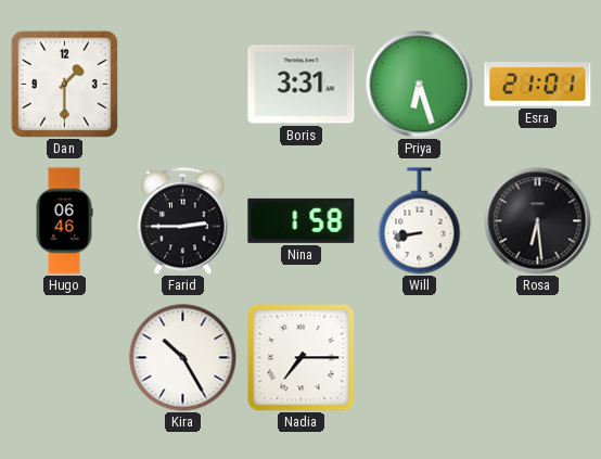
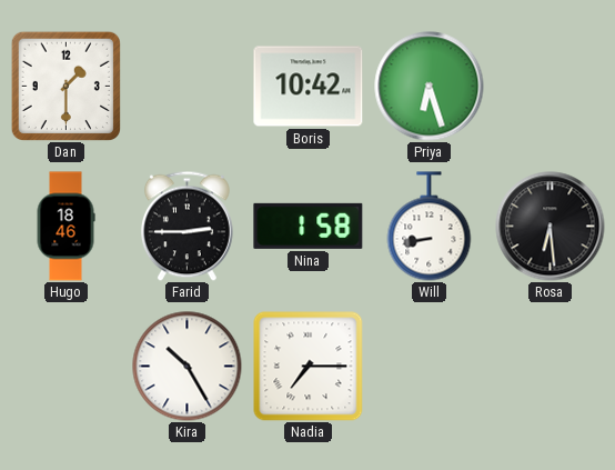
Boris: 3:31 -> 10:42
Esra: 21:01 -> none
Hugo: 06:46 -> 18:46
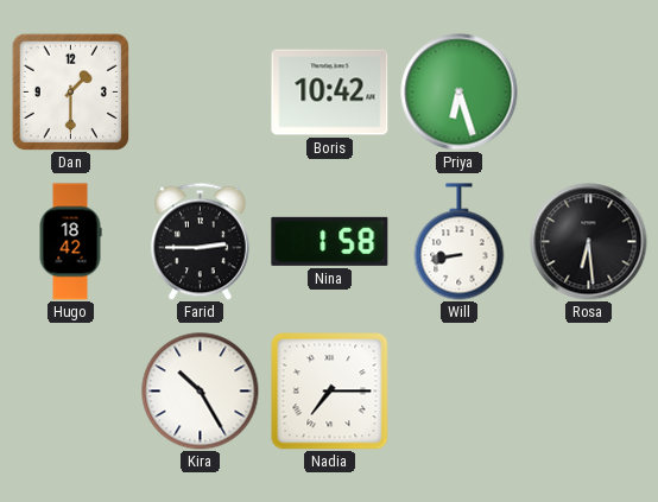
Hugo: 18:46 -> 18:42
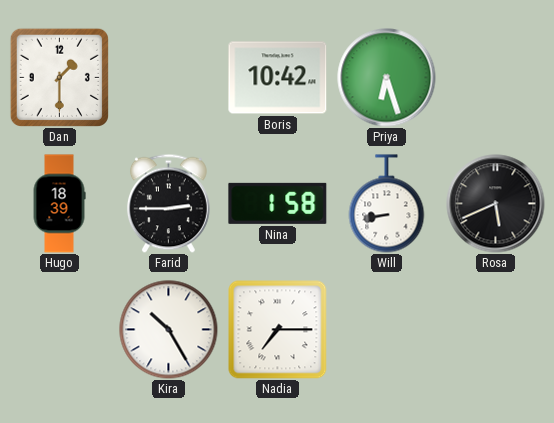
Hugo: 18:42 -> 18:39
Rosa: 6:29 -> 5:41
